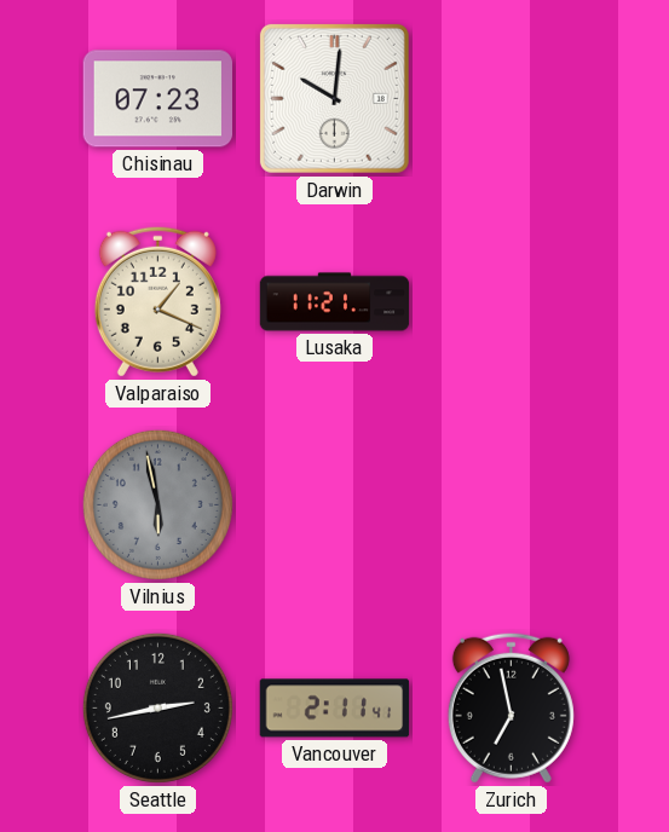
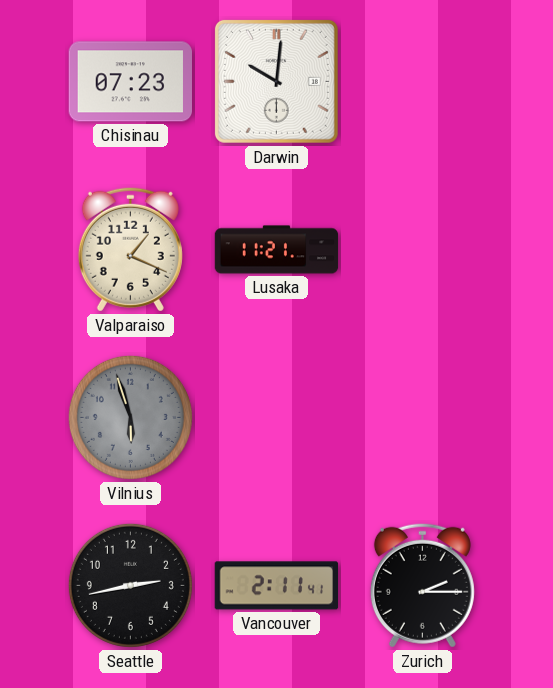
Vilnius: 5:58 -> 5:57
Zurich: 6:58 -> 2:15
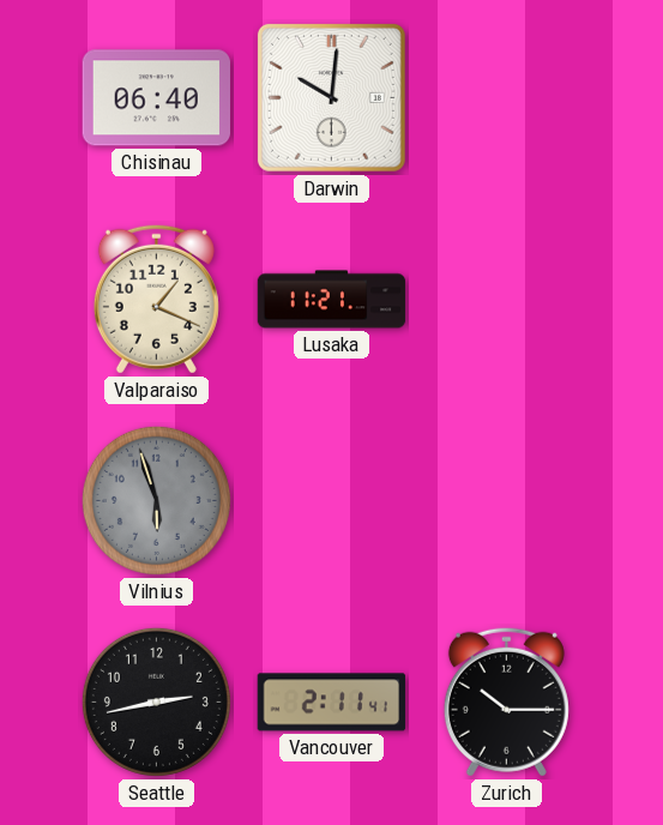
Chisinau: 07:23 -> 06:40
Zurich: 2:15 -> 10:15
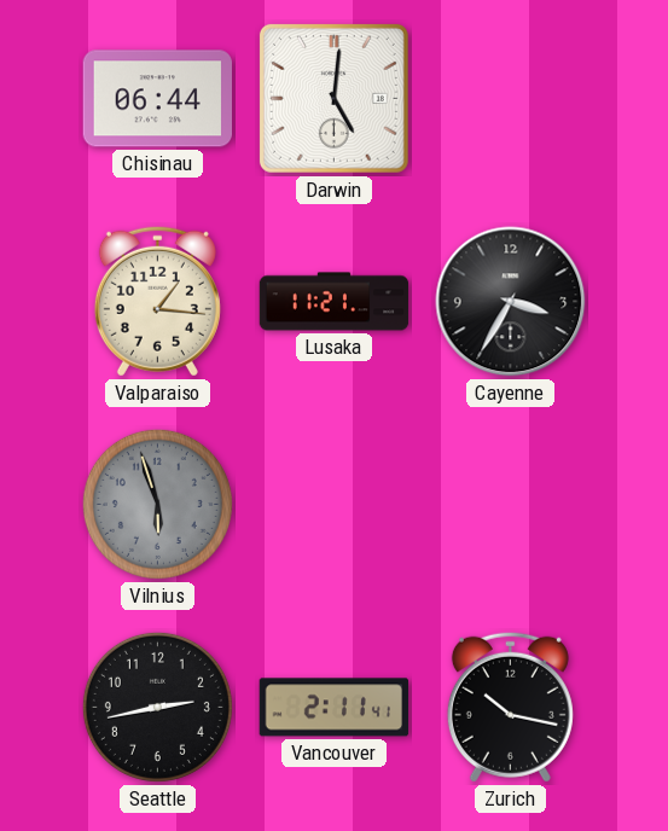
Chisinau: 06:40 -> 06:44
Darwin: 10:01 -> 5:01
Valparaiso: 1:19 -> 1:16
Cayenne: none -> 3:35
Zurich: 10:15 -> 10:17
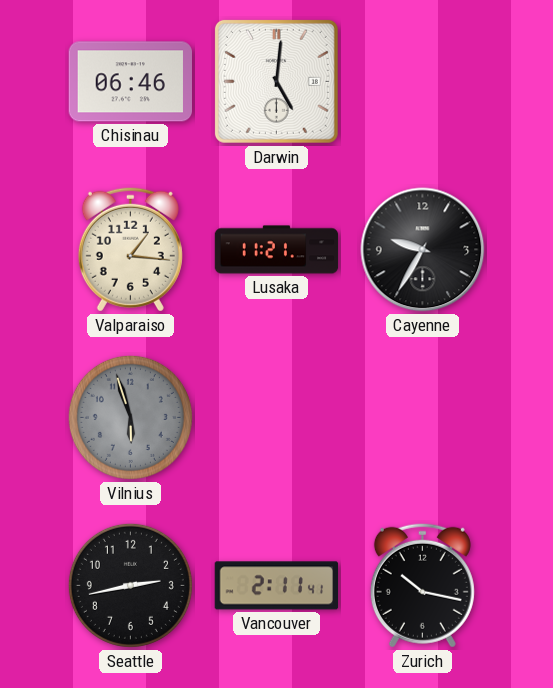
Chisinau: 06:44 -> 06:46
Cayenne: 3:35 -> 9:35
